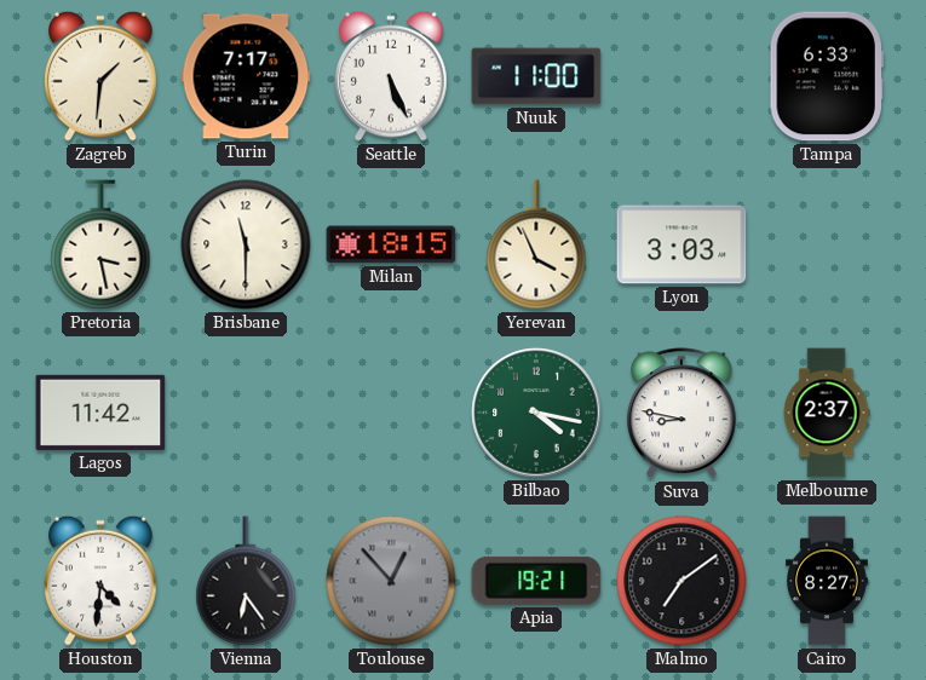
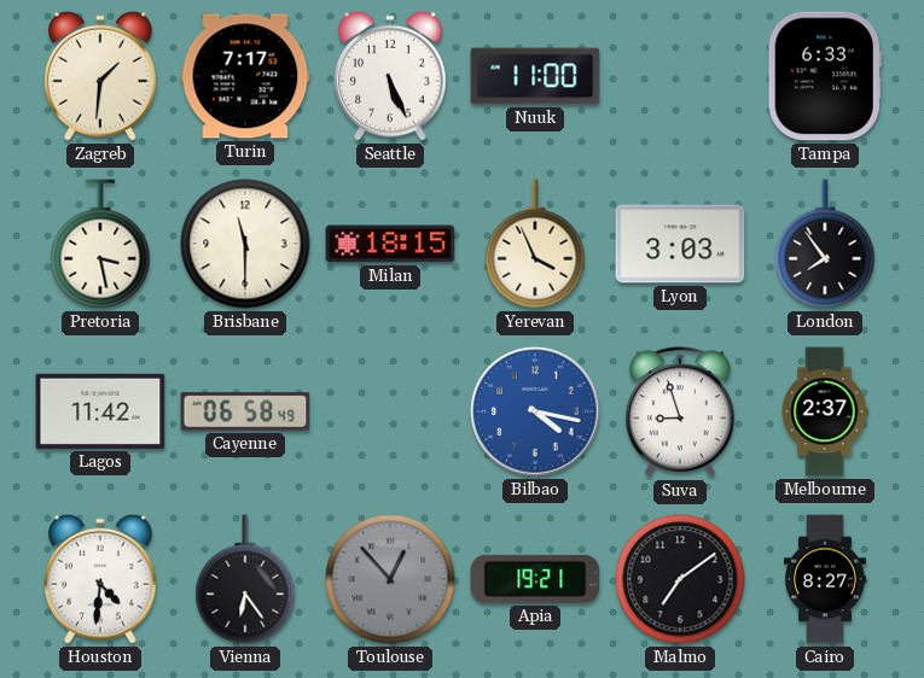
London: none -> 7:54
Cayenne: none -> 06:58
Bilbao dial: green -> blue
Suva: 8:47 -> 8:57
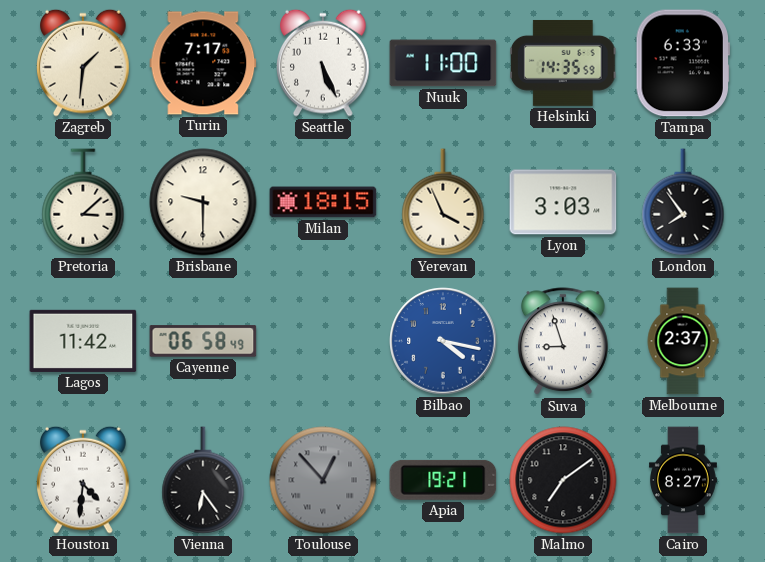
Helsinki: none -> 14:35
Pretoria: 3:28 -> 3:08
Brisbane: 11:30 -> 9:30
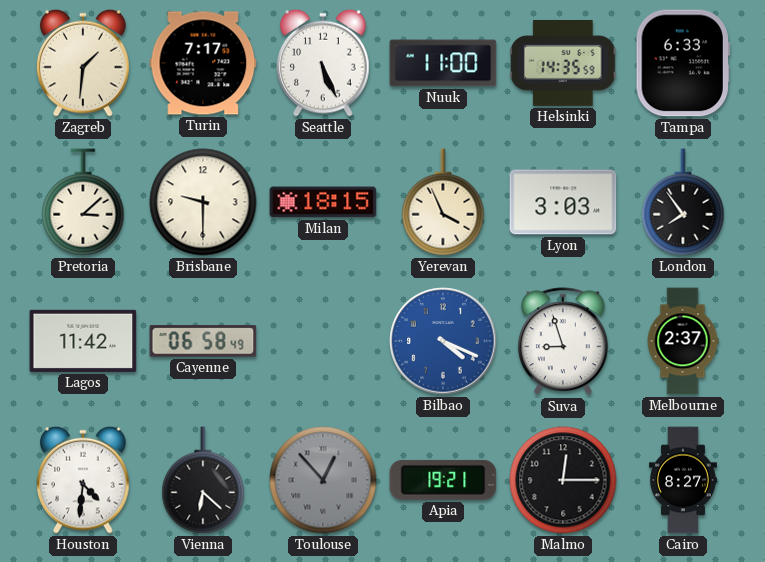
Bilbao: 4:17 -> 4:19
Vienna: 6:24 -> 6:22
Malmo: 7:09 -> 12:15
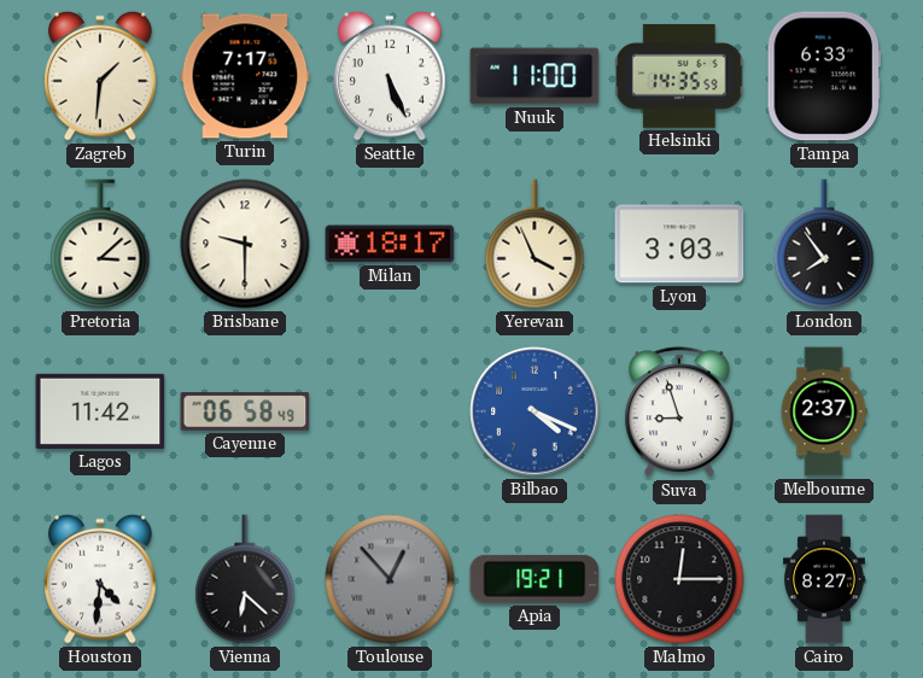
Milan: 18:15 -> 18:17
